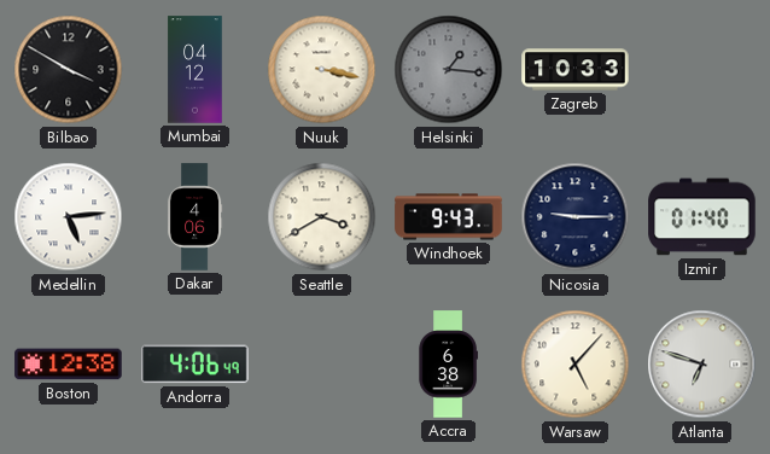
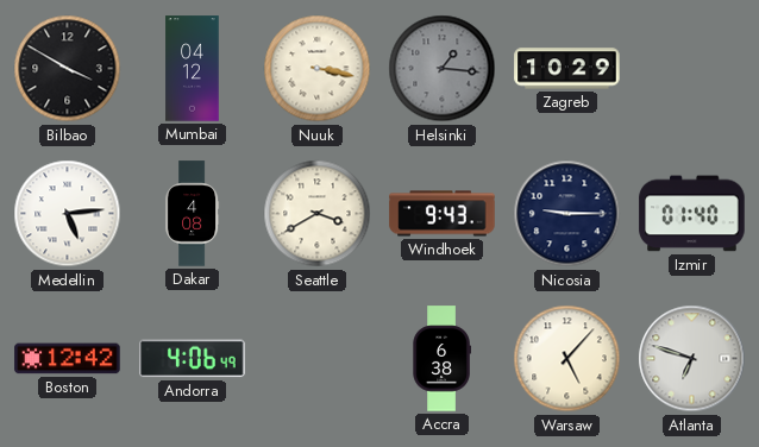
Zagreb: 10:33 -> 10:29
Dakar: 4:06 -> 4:08
Boston: 12:38 -> 12:42
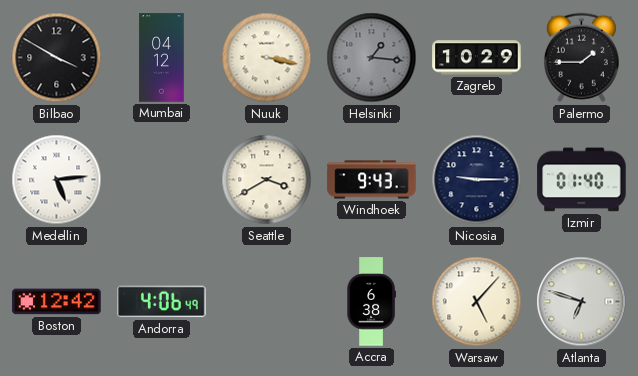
Palermo: none -> 1:45
Dakar: 4:08 -> none
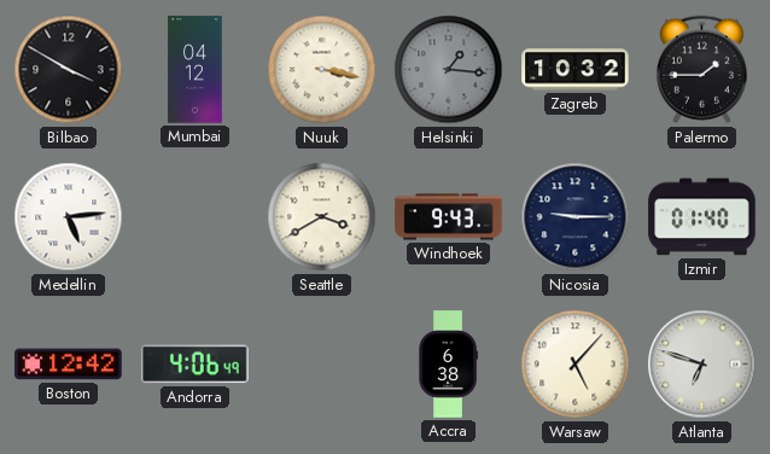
Zagreb: 10:29 -> 10:32
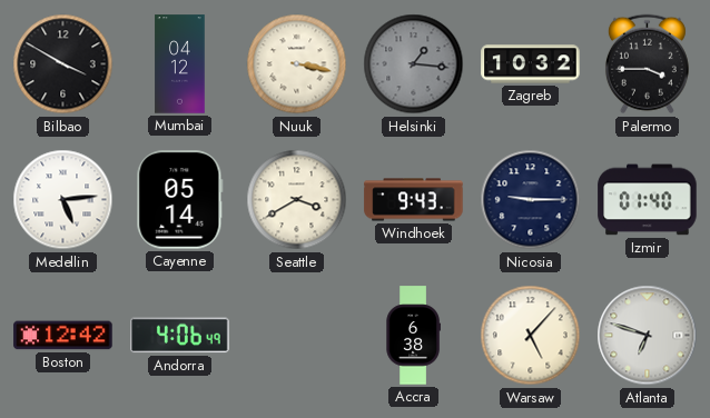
Palermo: 1:45 -> 3:45
Cayenne: none -> 05:14
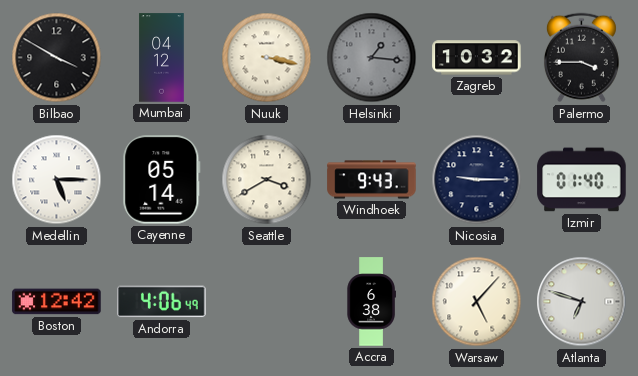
Medellin: 5:14 -> 5:15
